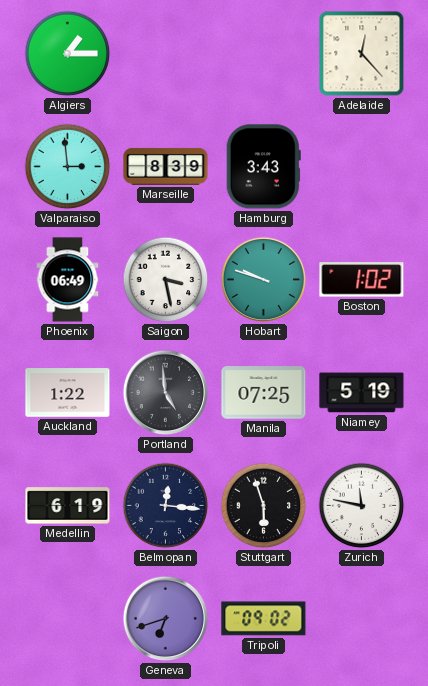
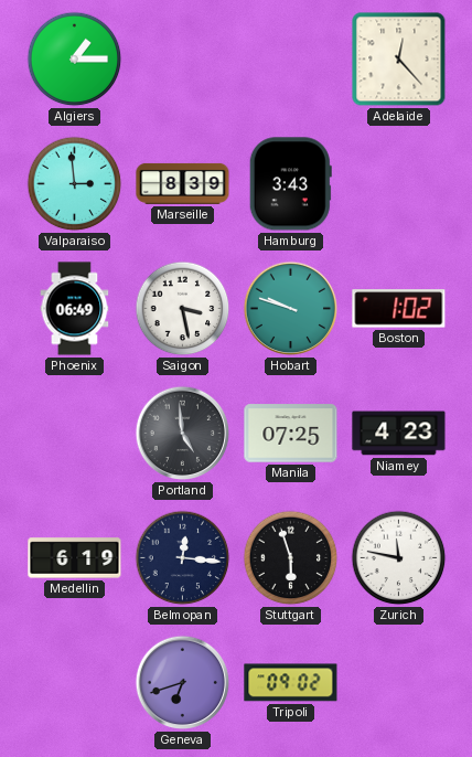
Auckland: 1:22 -> none
Niamey: 5:19 -> 4:23
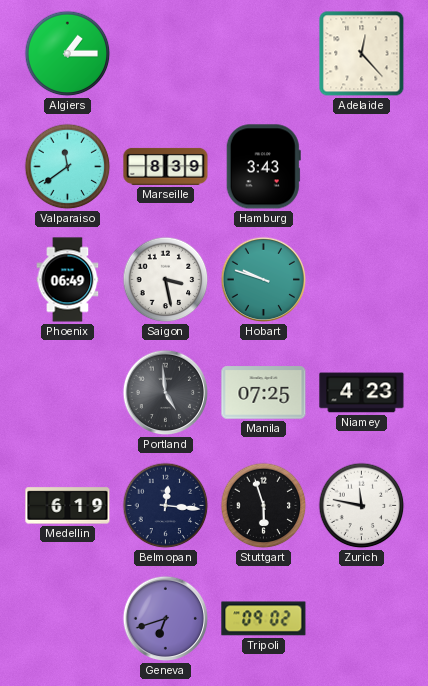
Valparaiso: 2:59 -> 11:39
Boston: 1:02 -> none
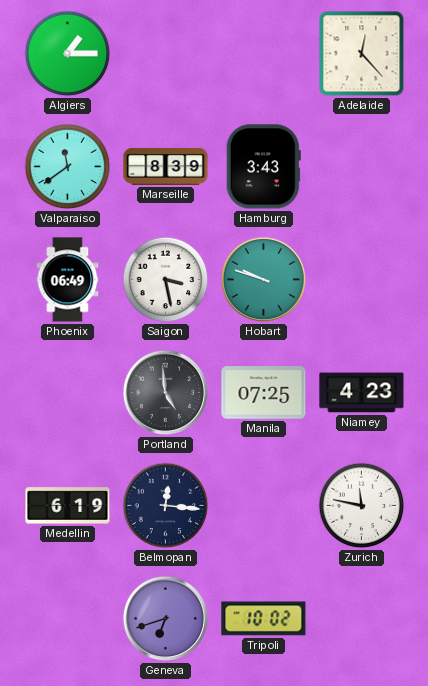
Stuttgart: 5:57 -> none
Tripoli: 09:02 -> 10:02
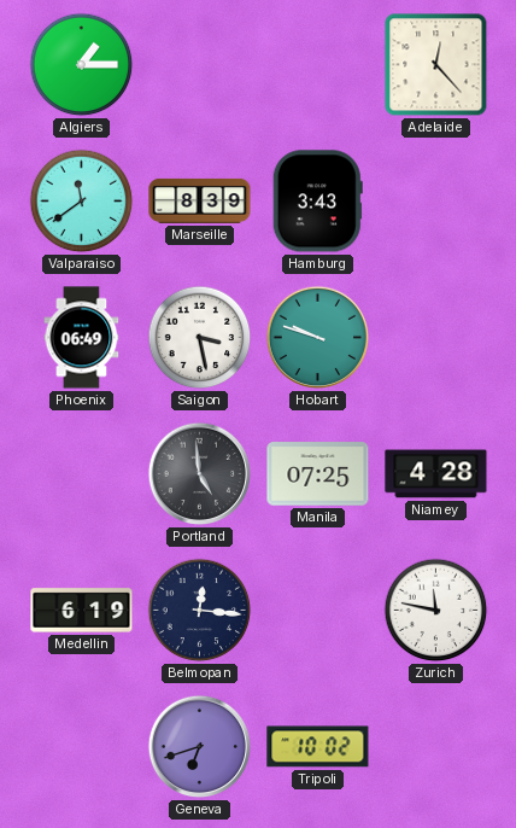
Niamey: 4:23 -> 4:28
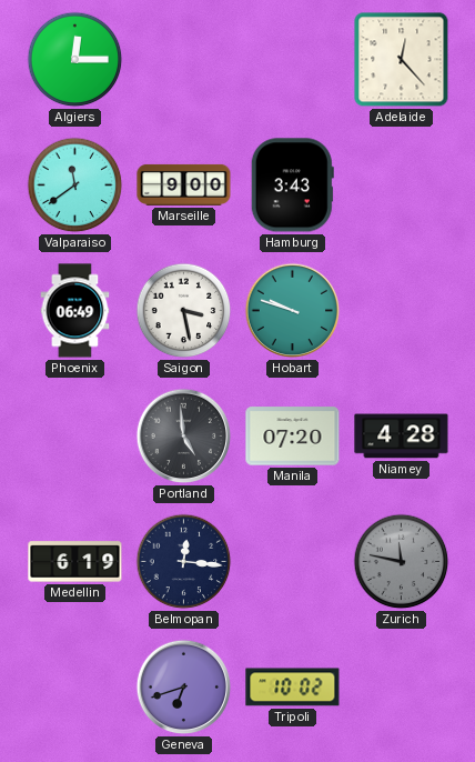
Algiers: 1:15 -> 12:15
Marseille: 8:39 -> 9:00
Manila: 07:25 -> 07:20
Zurich dial: white -> grey
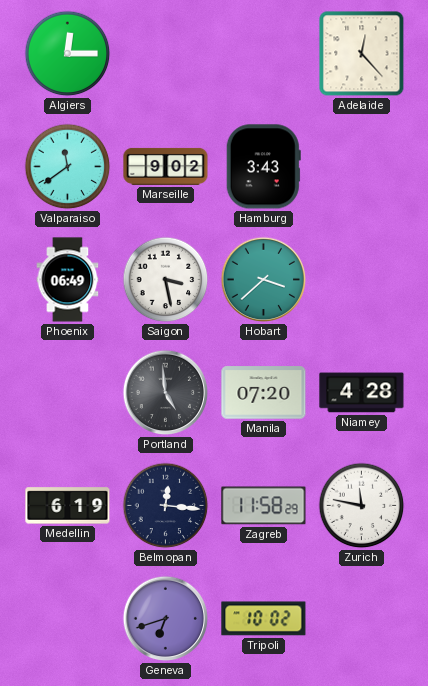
Marseille: 9:00 -> 9:02
Hobart: 9:48 -> 3:38
Zagreb: none -> 11:58
Zurich dial: grey -> white
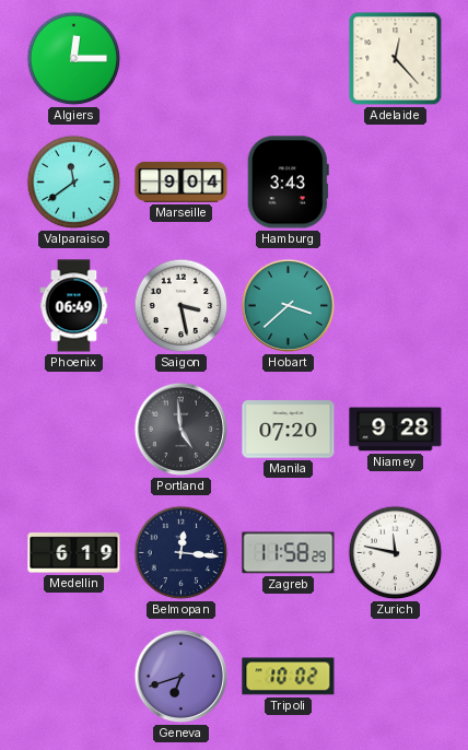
Marseille: 9:02 -> 9:04
Niamey: 4:28 -> 9:28
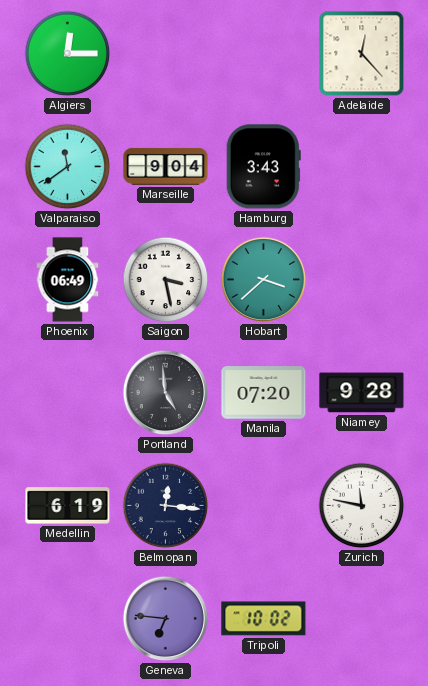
Zagreb: 11:58 -> none
Geneva: 6:42 -> 6:46
